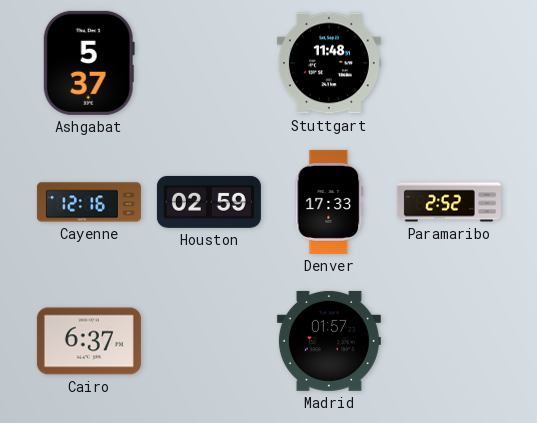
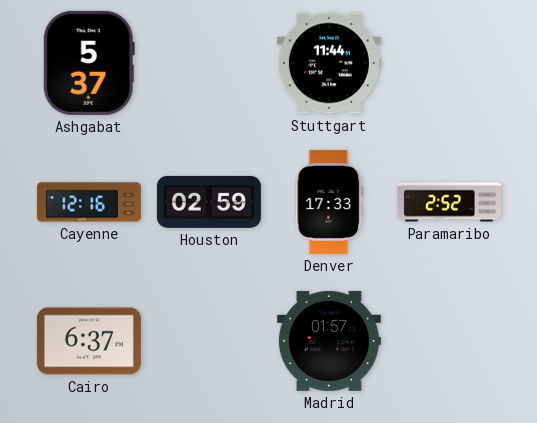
Stuttgart: 11:48 -> 11:44
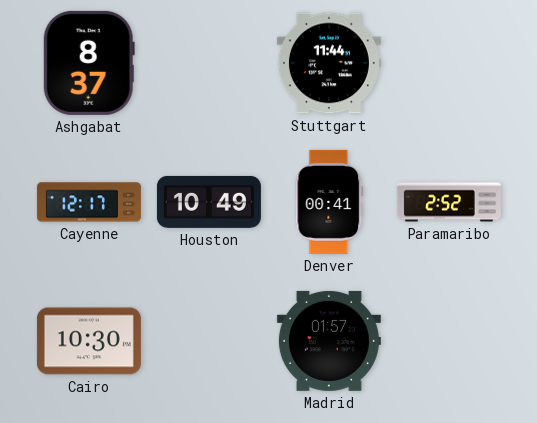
Ashgabat: 5:37 -> 8:37
Cayenne: 12:16 -> 12:17
Houston: 02:59 -> 10:49
Denver: 17:33 -> 00:41
Cairo: 6:37 -> 10:30
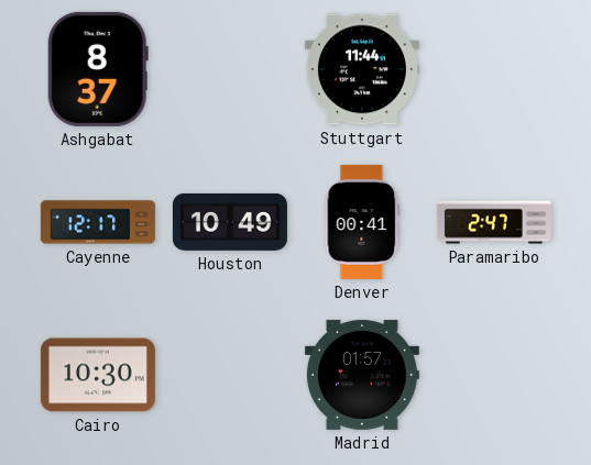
Paramaribo: 2:52 -> 2:47
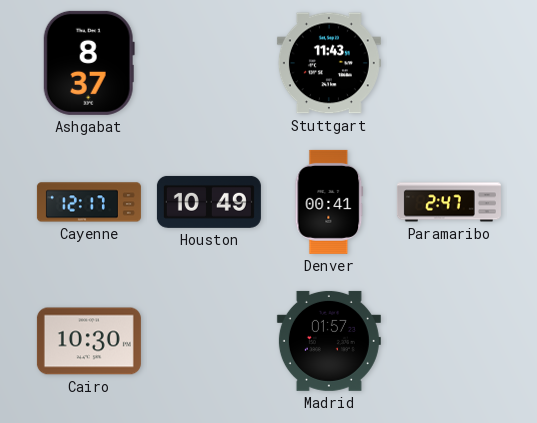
Stuttgart: 11:44 -> 11:43
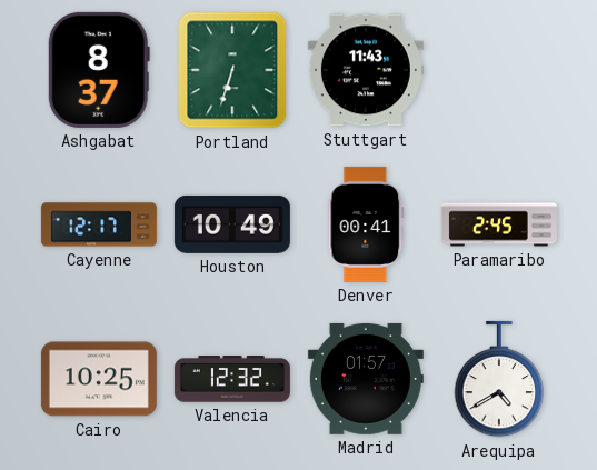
Portland: none -> 6:33
Paramaribo: 2:47 -> 2:45
Cairo: 10:30 -> 10:25
Valencia: none -> 12:32
Arequipa: none -> 4:40
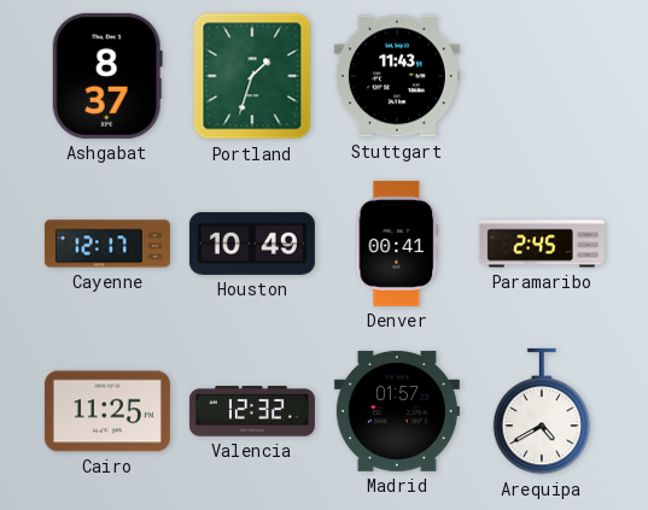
Portland: 6:33 -> 1:33
Cairo: 10:25 -> 11:25
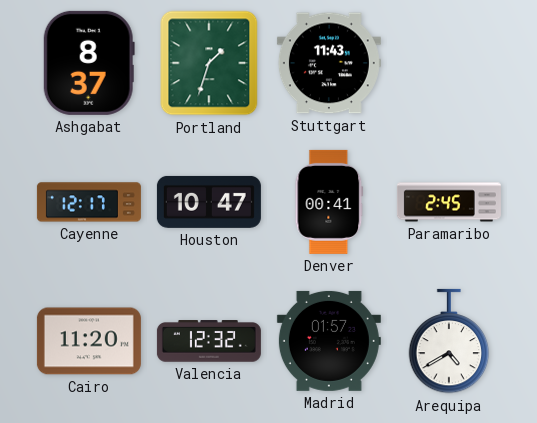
Houston: 10:49 -> 10:47
Cairo: 11:25 -> 11:20
